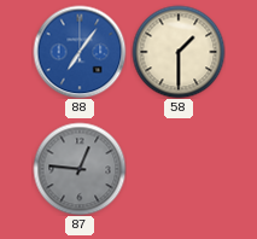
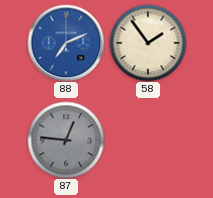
88: 7:06 -> 7:11
58: 1:30 -> 1:54
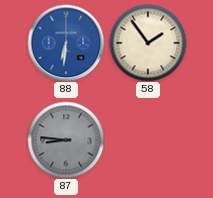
88: 7:11 -> 6:31
87: 12:46 -> 8:46
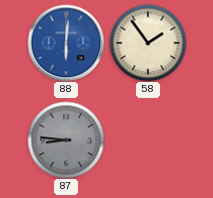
88: 6:31 -> 6:01
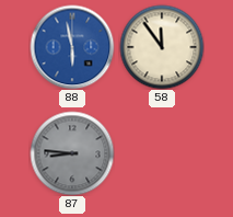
88: 6:01 -> 5:58
58: 1:54 -> 11:54
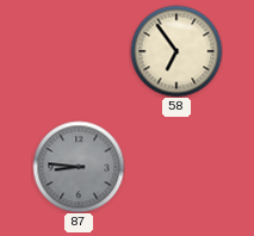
88: 5:58 -> none
58: 11:54 -> 6:54
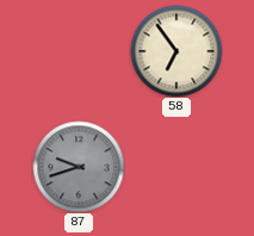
87: 8:46 -> 9:42
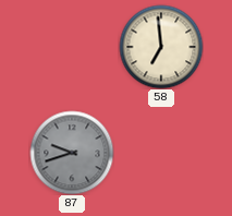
58: 6:54 -> 6:59
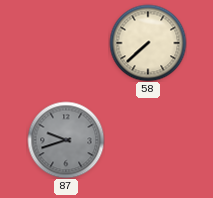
58: 6:59 -> 7:38
